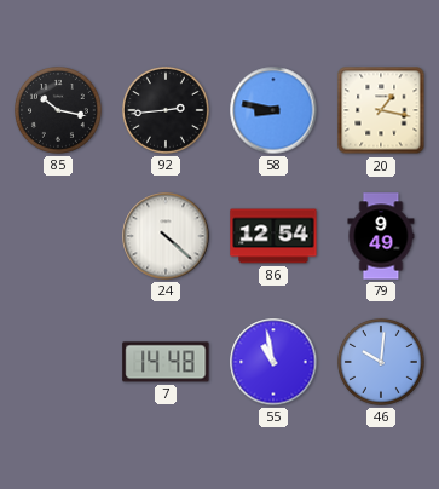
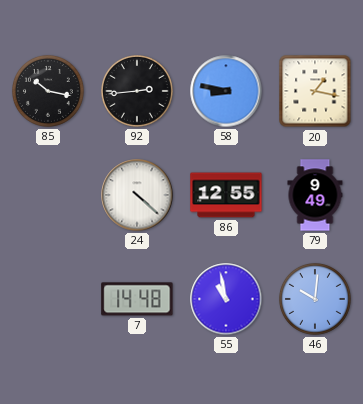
86: 12:54 -> 12:55
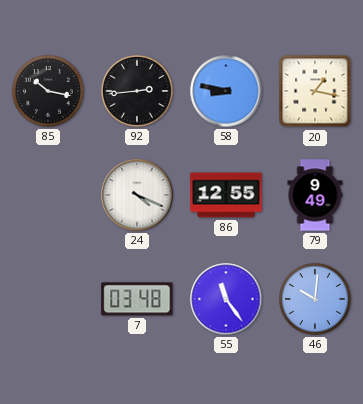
24: 4:22 -> 4:19
7: 14:48 -> 03:48
55: 10:58 -> 11:24
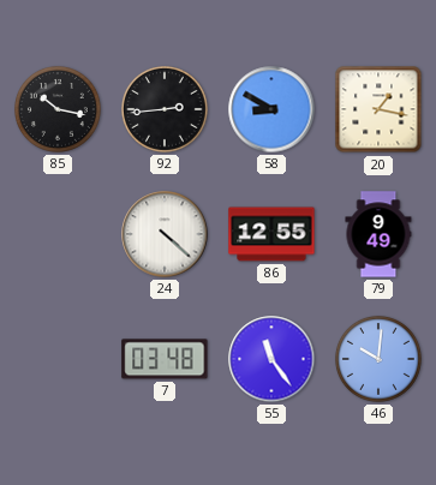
58: 8:47 -> 8:50
24: 4:19 -> 4:22
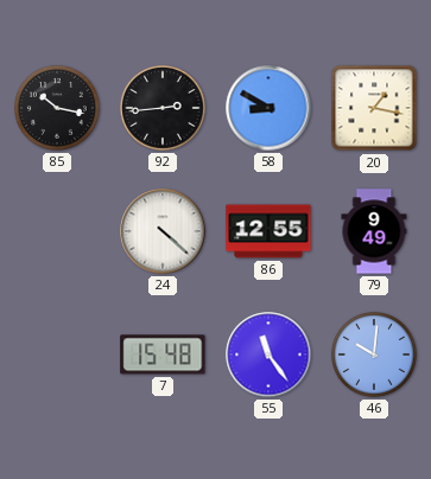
7: 03:48 -> 15:48
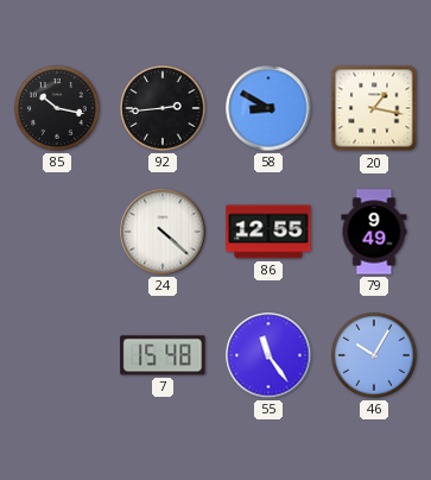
46: 10:01 -> 10:05
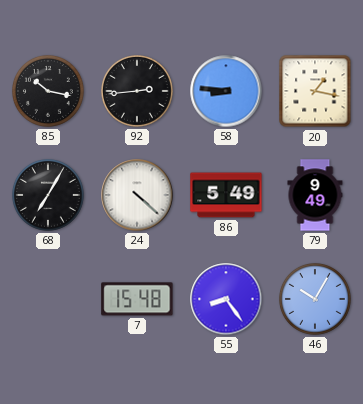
58: 8:50 -> 8:46
68: none -> 7:05
86: 12:55 -> 5:49
55: 11:24 -> 8:24
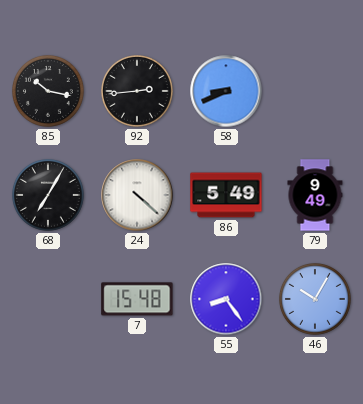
58: 8:46 -> 8:41
20: 1:17 -> none
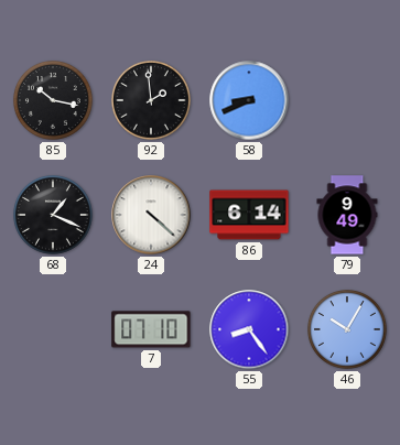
92: 2:44 -> 1:59
68: 7:05 -> 1:19
86: 5:49 -> 6:14
7: 15:48 -> 07:10
